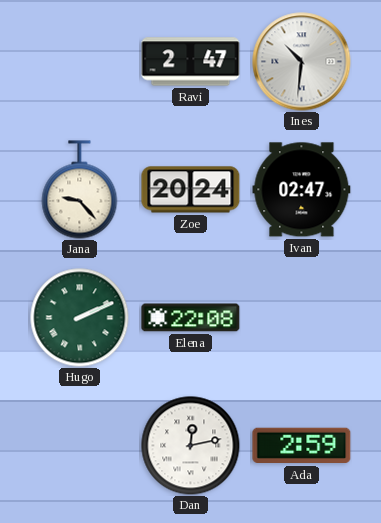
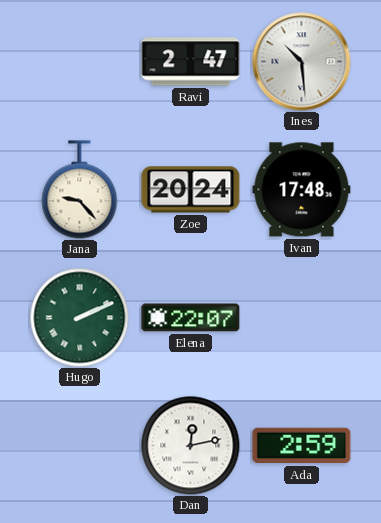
Ines: 10:31 -> 10:29
Ivan: 02:47 -> 17:48
Elena: 22:08 -> 22:07
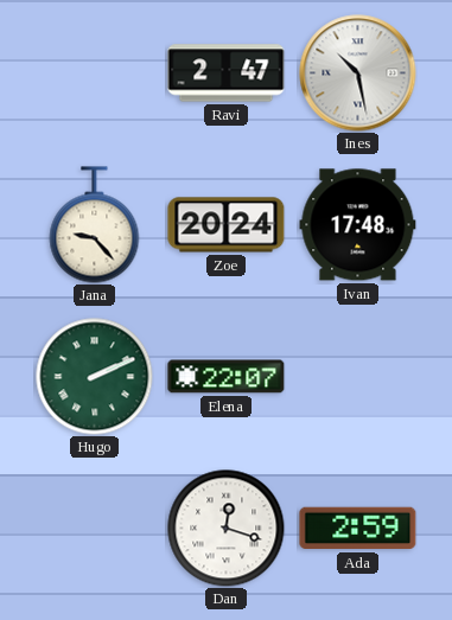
Ines: 10:29 -> 10:28
Dan: 12:13 -> 12:18
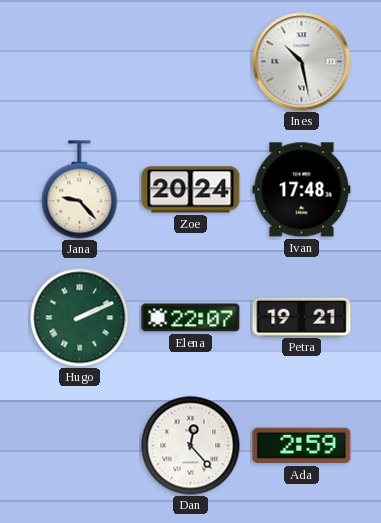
Ravi: 2:47 -> none
Petra: none -> 19:21
Dan: 12:18 -> 12:23
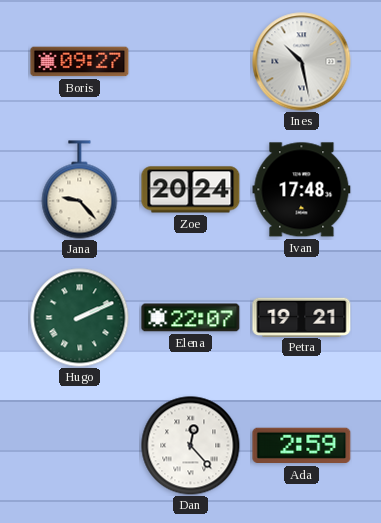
Boris: none -> 09:27
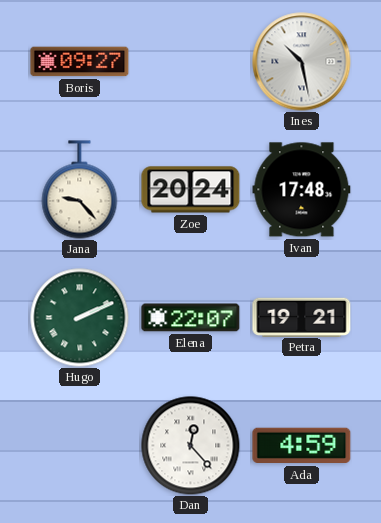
Ada: 2:59 -> 4:59
